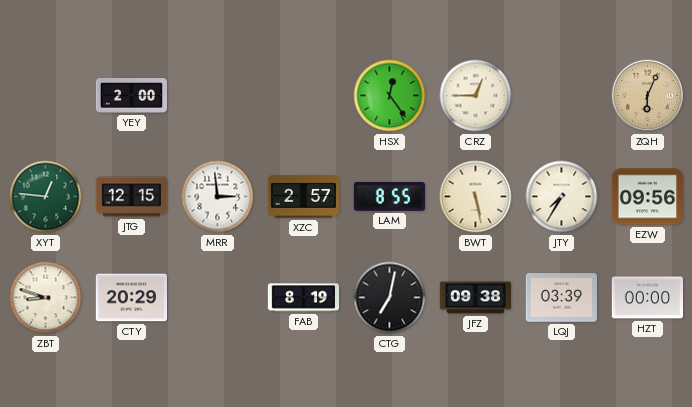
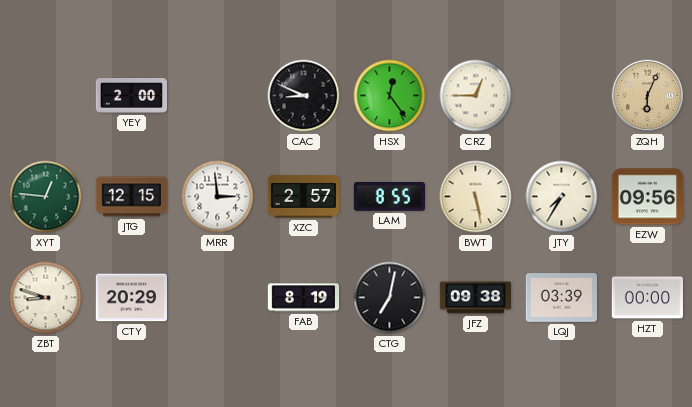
CAC: none -> 8:49
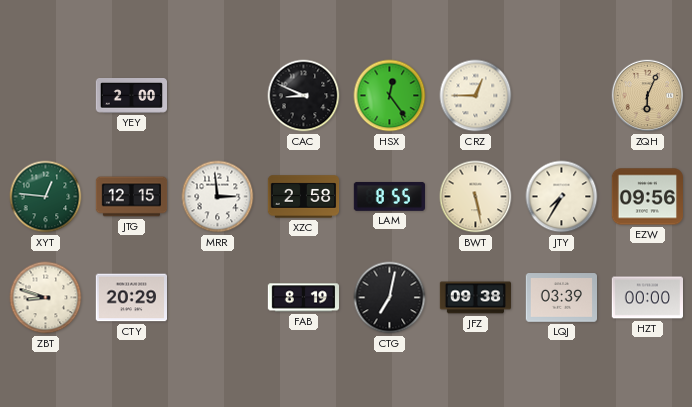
XZC: 2:57 -> 2:58
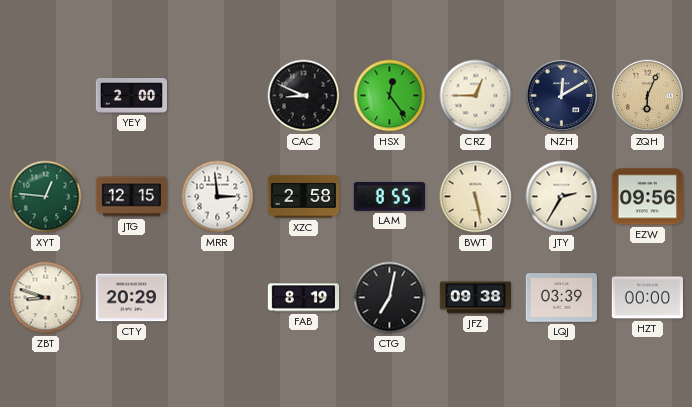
NZH: none -> 12:10
JTY: 7:35 -> 2:35
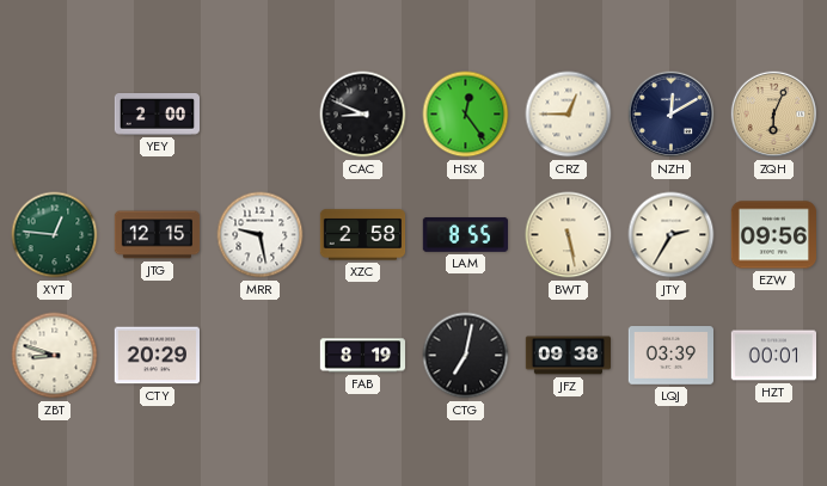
MRR: 2:59 -> 9:28
HZT: 00:00 -> 00:01
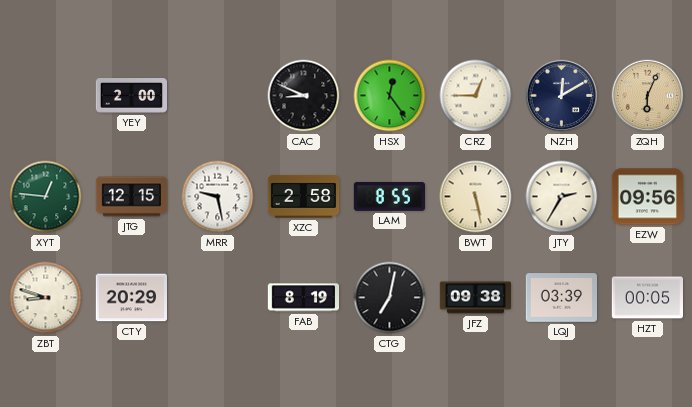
HZT: 00:01 -> 00:05
